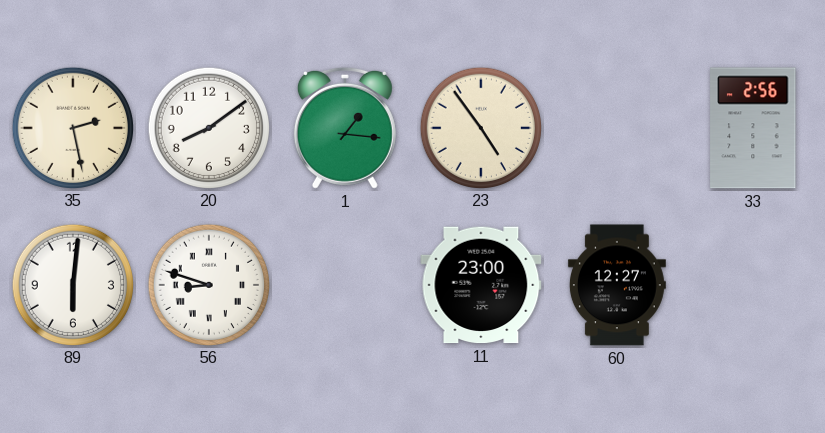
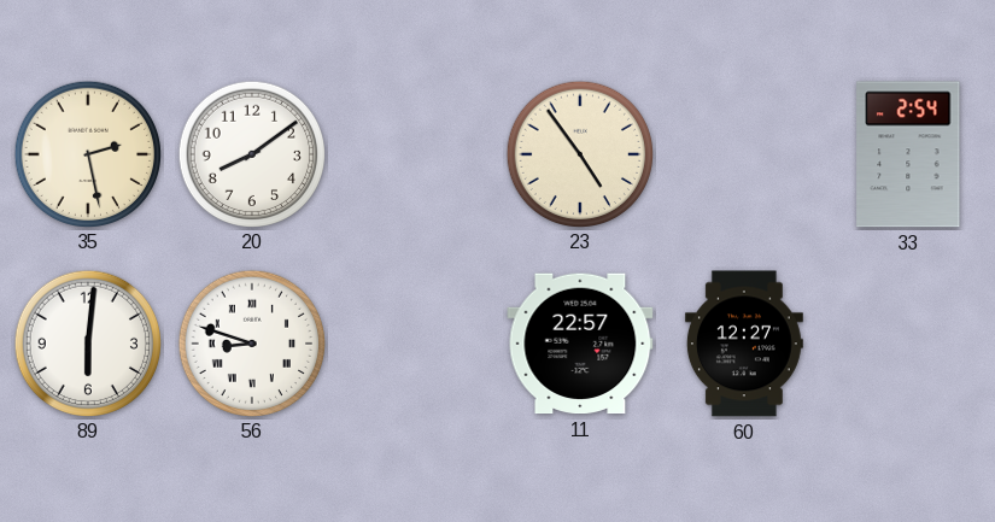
1: 1:16 -> none
33: 2:56 -> 2:54
11: 23:00 -> 22:57
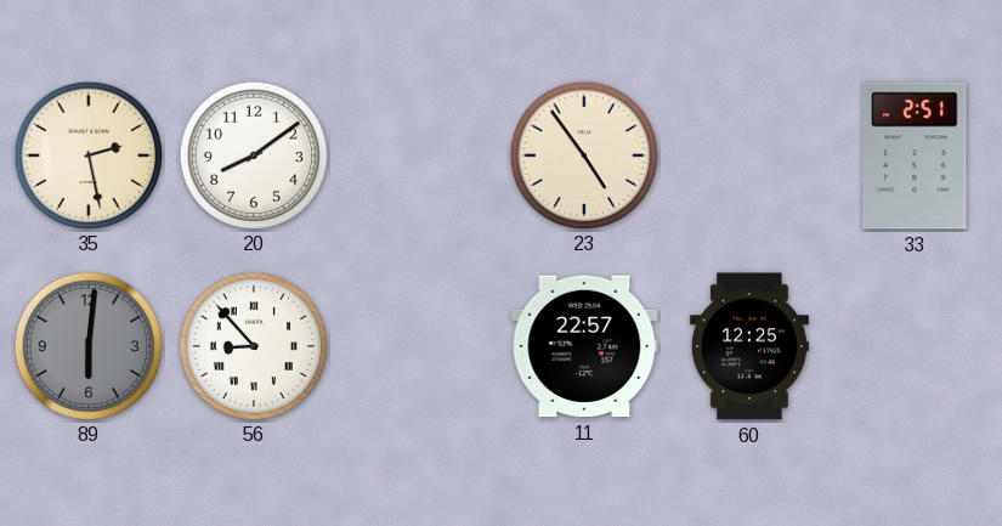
33: 2:54 -> 2:51
89 dial: white -> grey
56: 8:48 -> 8:53
60: 12:27 -> 12:25
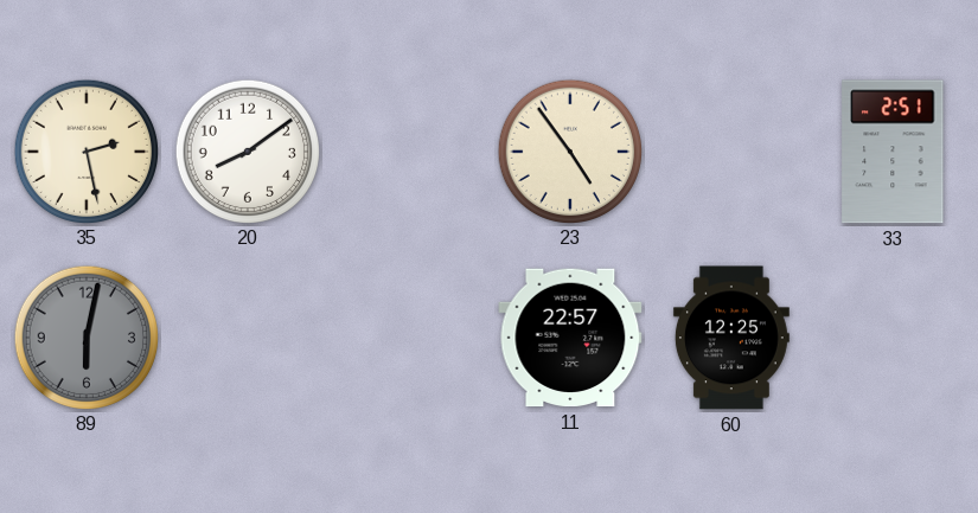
89: 6:01 -> 6:02
56: 8:53 -> none
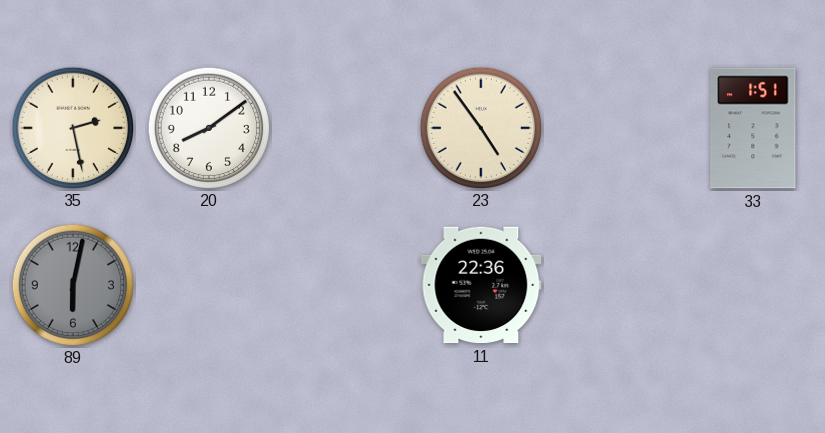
33: 2:51 -> 1:51
11: 22:57 -> 22:36
60: 12:25 -> none
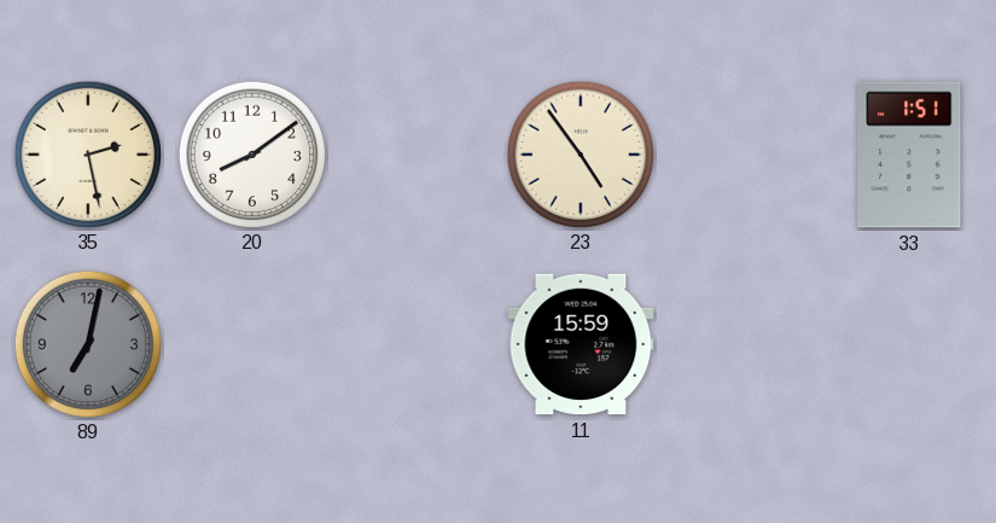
89: 6:02 -> 7:02
11: 22:36 -> 15:59
